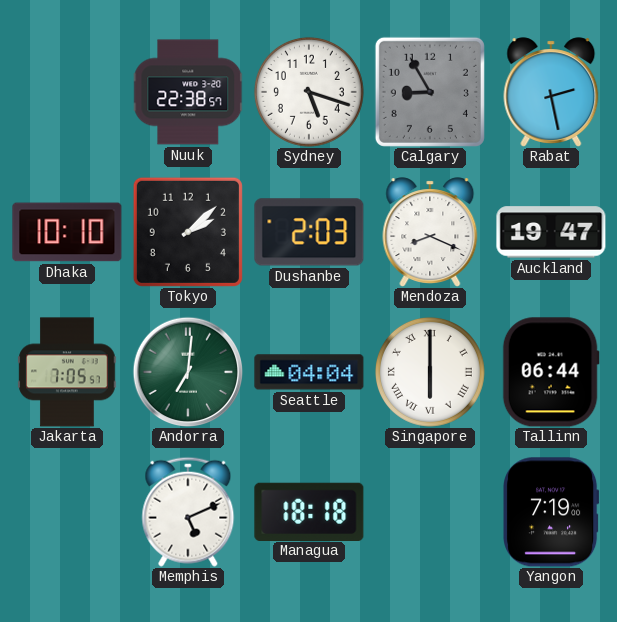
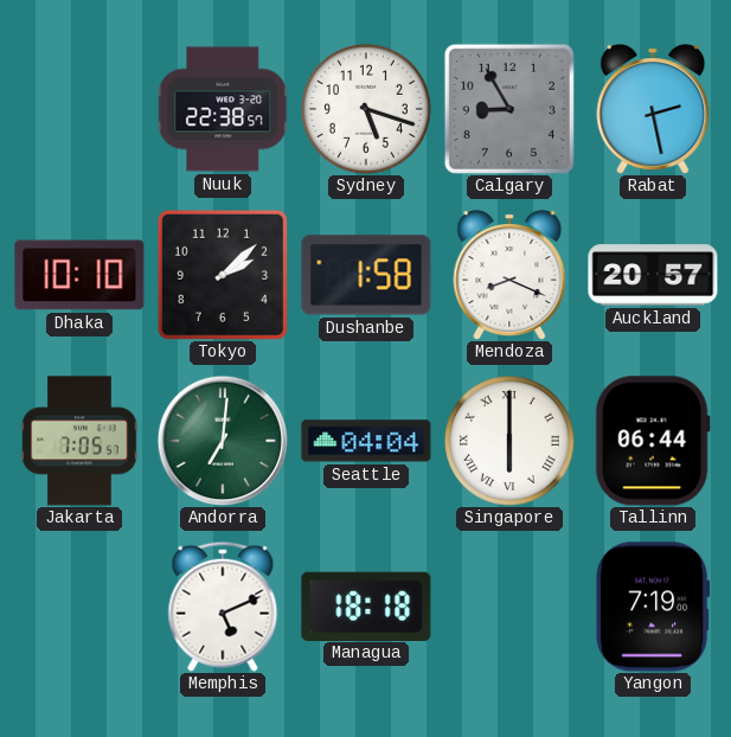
Dushanbe: 2:03 -> 1:58
Auckland: 19:47 -> 20:57
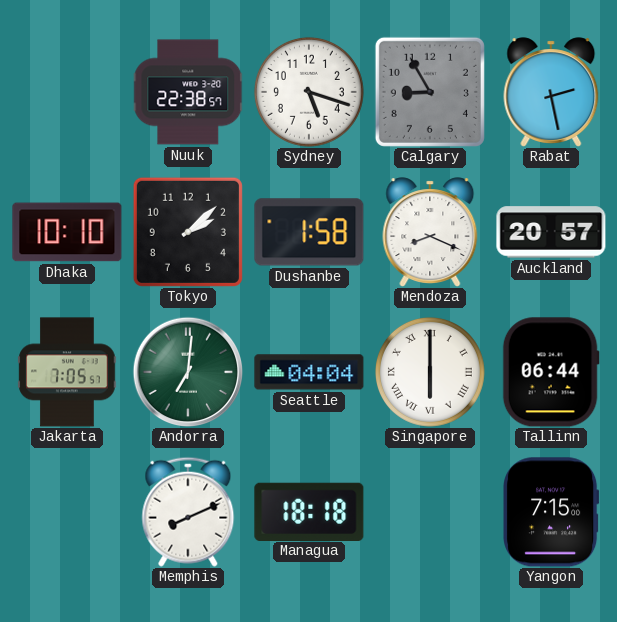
Memphis: 5:11 -> 8:11
Yangon: 7:19 -> 7:15
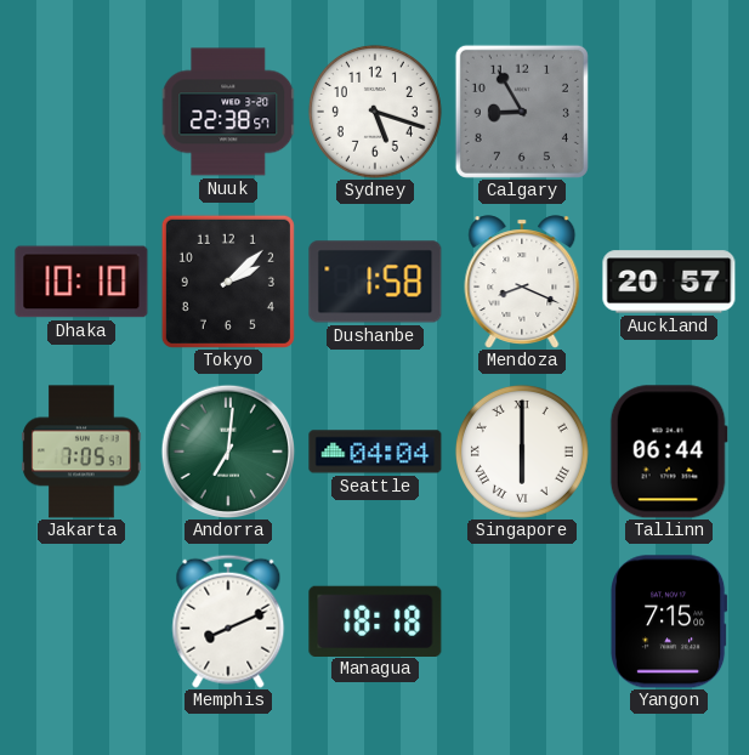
Rabat: 2:28 -> none
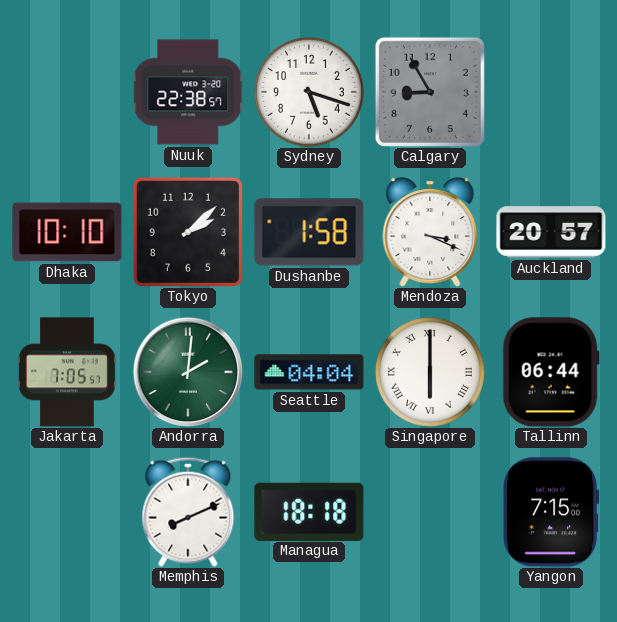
Mendoza: 8:19 -> 3:19
Andorra: 7:01 -> 2:01
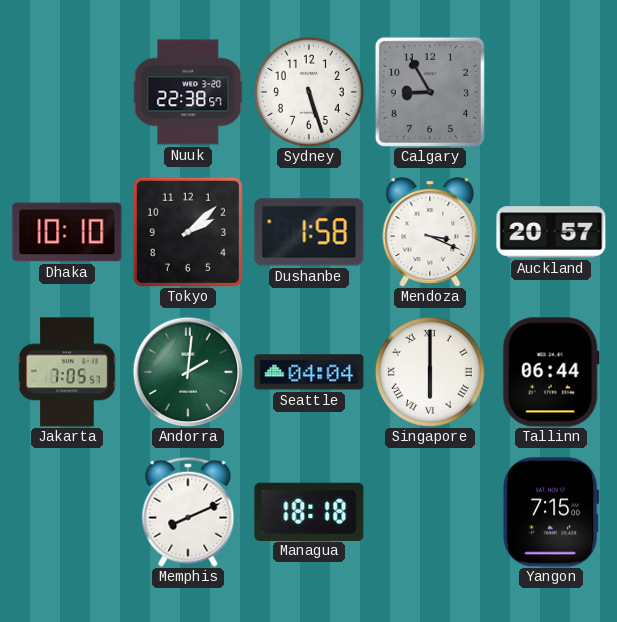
Sydney: 5:18 -> 5:27
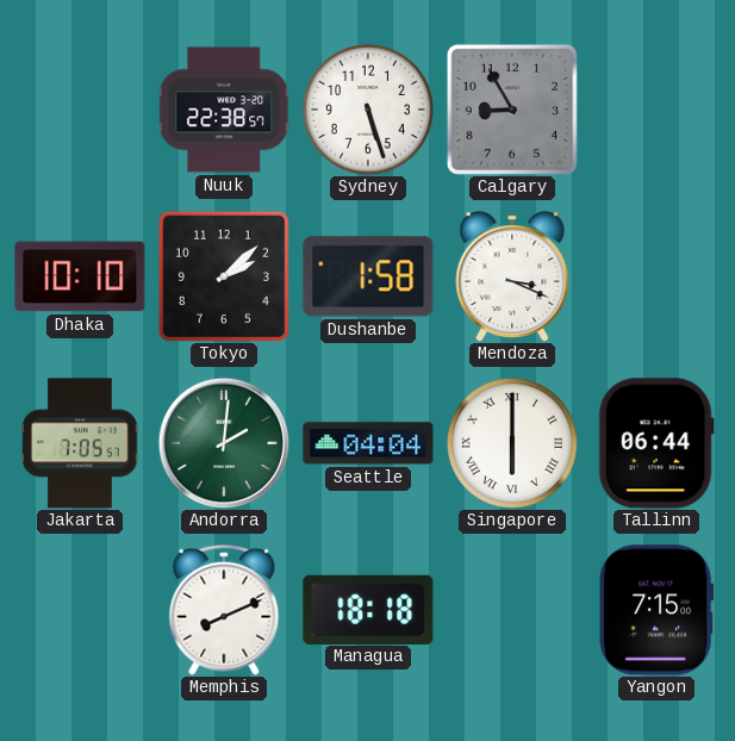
Auckland: 20:57 -> none
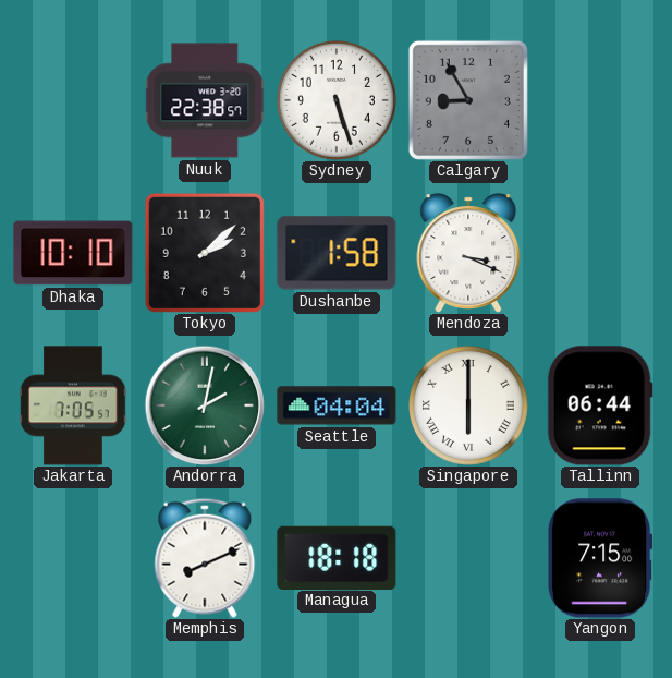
Andorra: 2:01 -> 2:02
